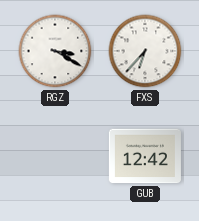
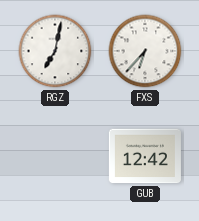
RGZ: 3:20 -> 7:02
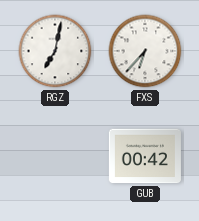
GUB: 12:42 -> 00:42
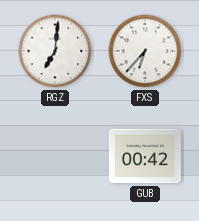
RGZ: 7:02 -> 7:01
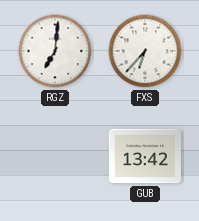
GUB: 00:42 -> 13:42
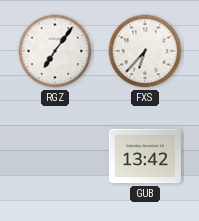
RGZ: 7:01 -> 7:06
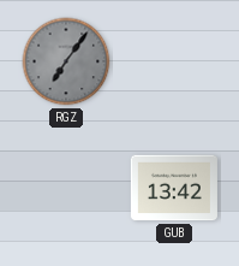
RGZ dial: white -> grey
FXS: 6:37 -> none
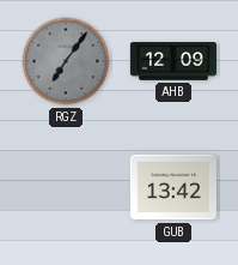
AHB: none -> 12:09
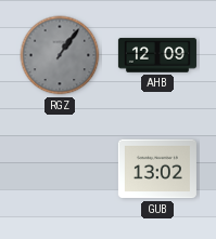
RGZ: 7:06 -> 1:06
GUB: 13:42 -> 13:02
